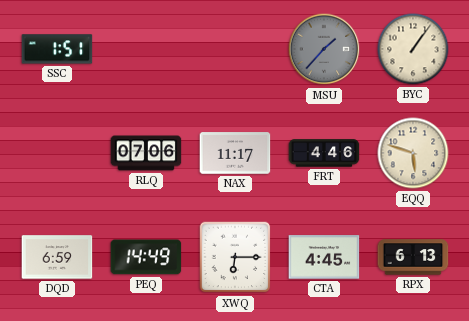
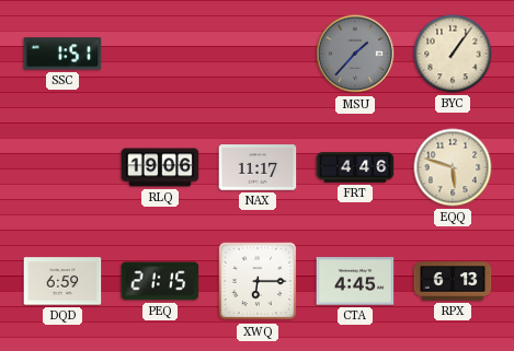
RLQ: 07:06 -> 19:06
PEQ: 14:49 -> 21:15
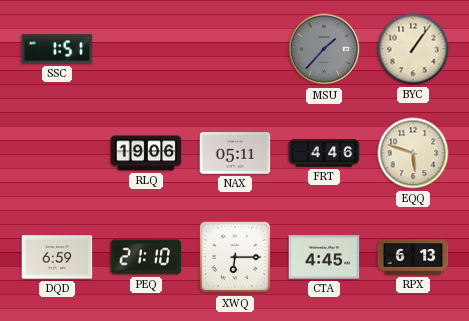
NAX: 11:17 -> 05:11
PEQ: 21:15 -> 21:10
